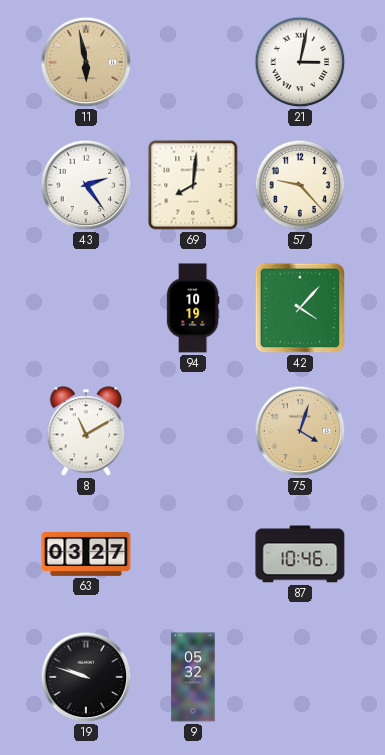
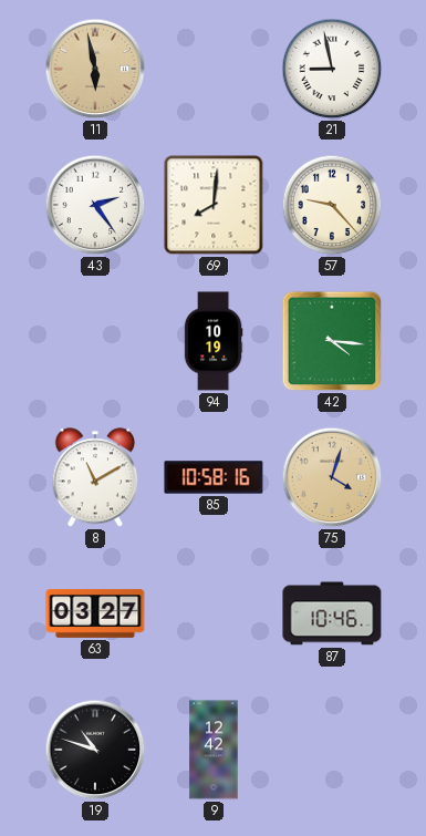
21: 3:02 -> 8:58
42: 4:07 -> 4:16
85: none -> 10:58
19: 9:48 -> 10:48
9: 05:32 -> 12:42
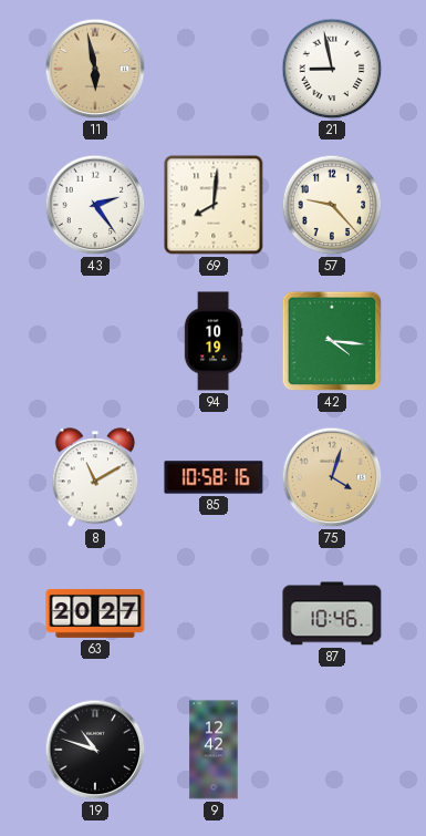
63: 03:27 -> 20:27
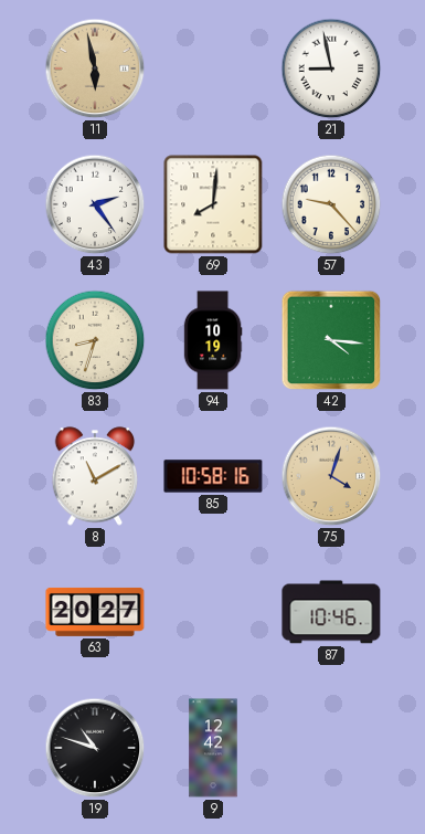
83: none -> 8:33
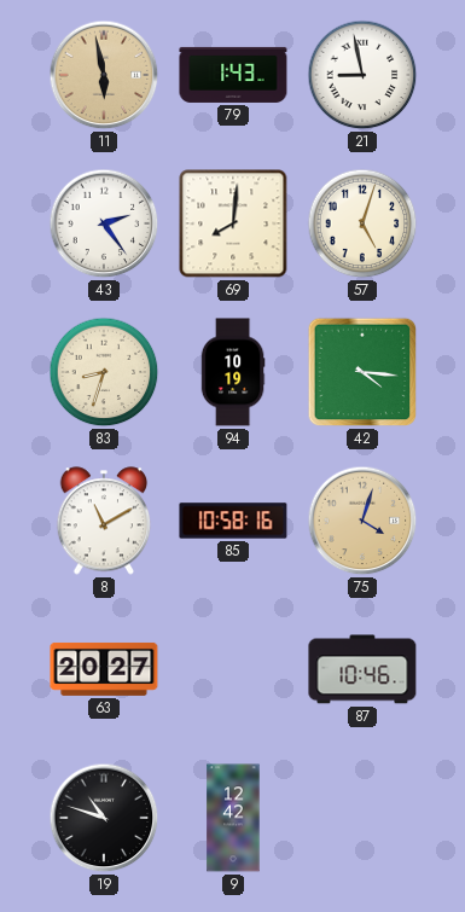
79: none -> 1:43
57: 9:23 -> 5:03
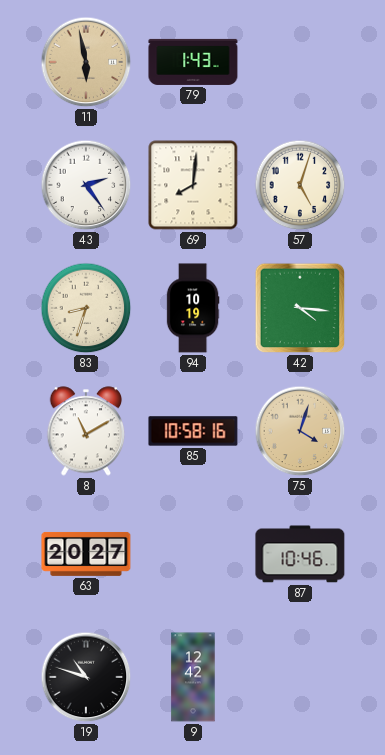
21: 8:58 -> none
